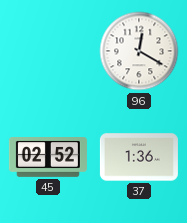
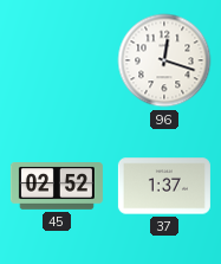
96: 12:20 -> 12:18
37: 1:36 -> 1:37
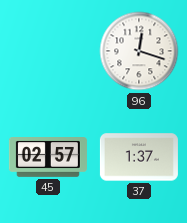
45: 02:52 -> 02:57
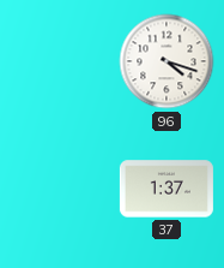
96: 12:18 -> 4:18
45: 02:57 -> none
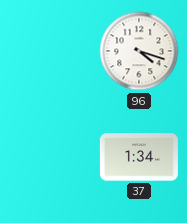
37: 1:37 -> 1:34
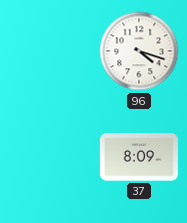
37: 1:34 -> 8:09
